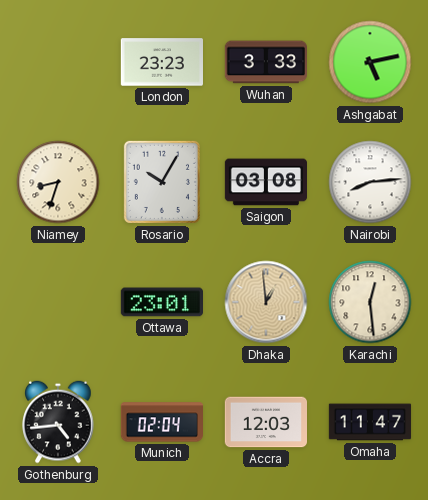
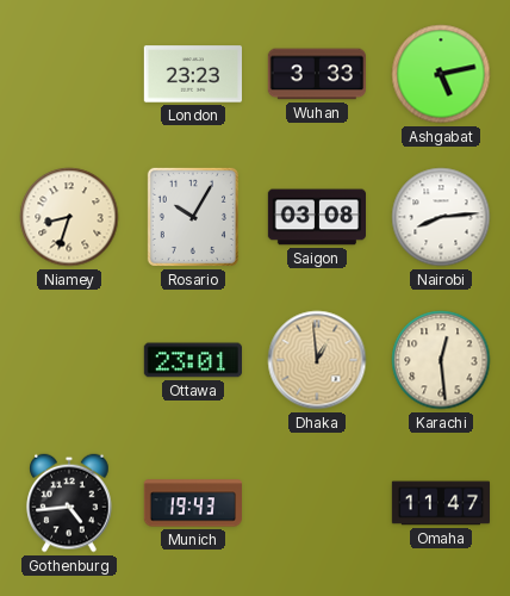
Munich: 02:04 -> 19:43
Accra: 12:03 -> none
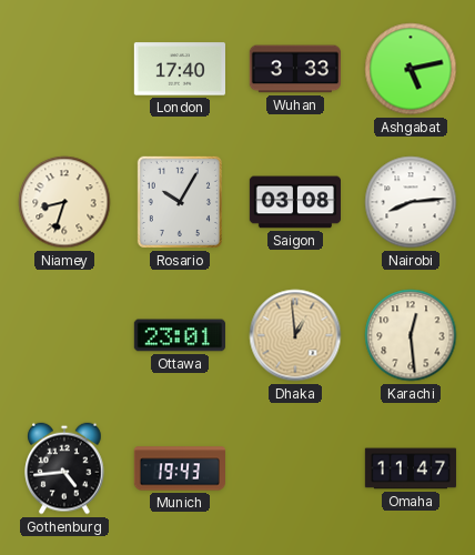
London: 23:23 -> 17:40
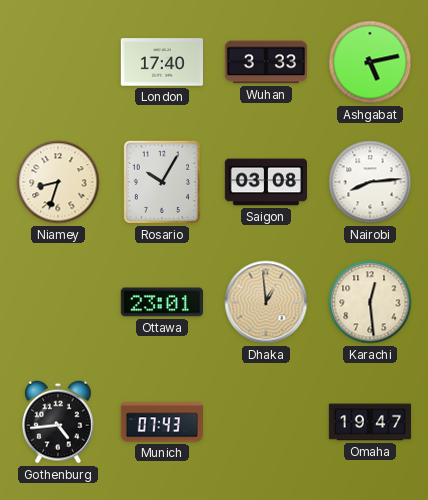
Munich: 19:43 -> 07:43
Omaha: 11:47 -> 19:47
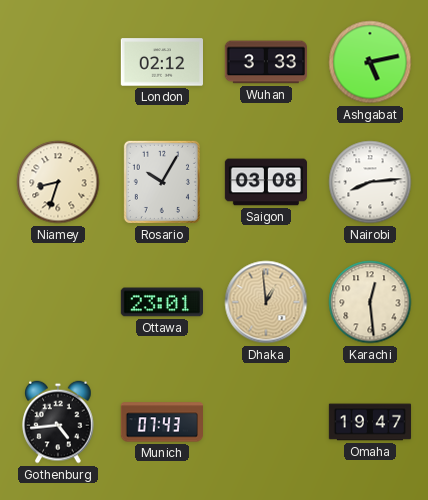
London: 17:40 -> 02:12
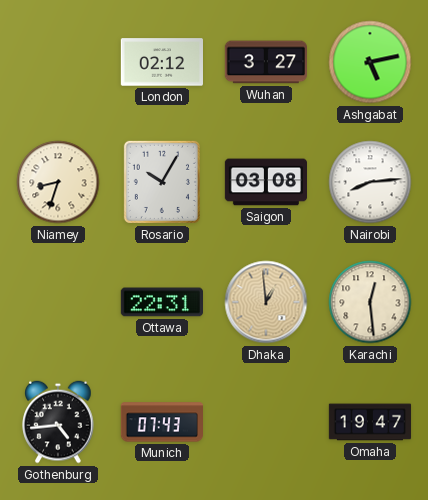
Wuhan: 3:33 -> 3:27
Ottawa: 23:01 -> 22:31
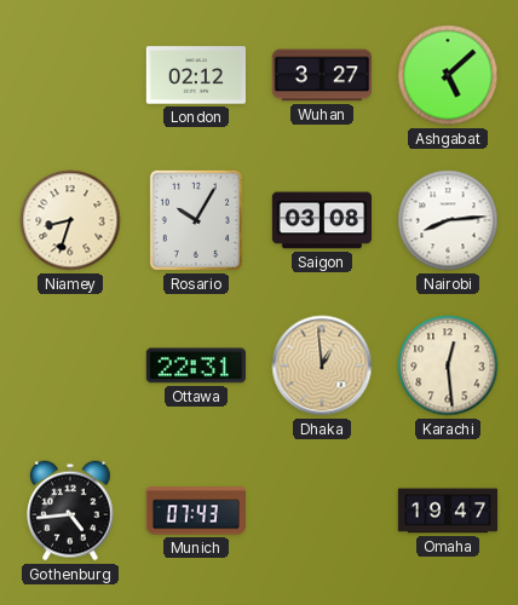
Ashgabat: 5:13 -> 5:08
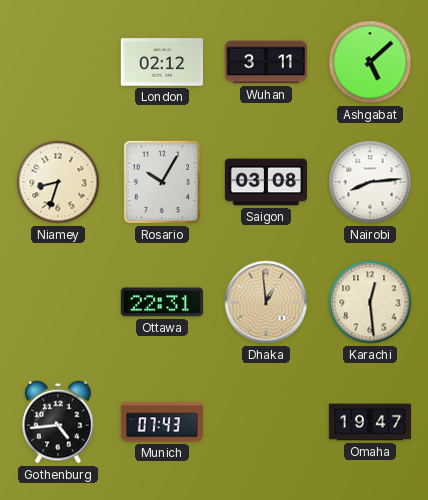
Wuhan: 3:27 -> 3:11
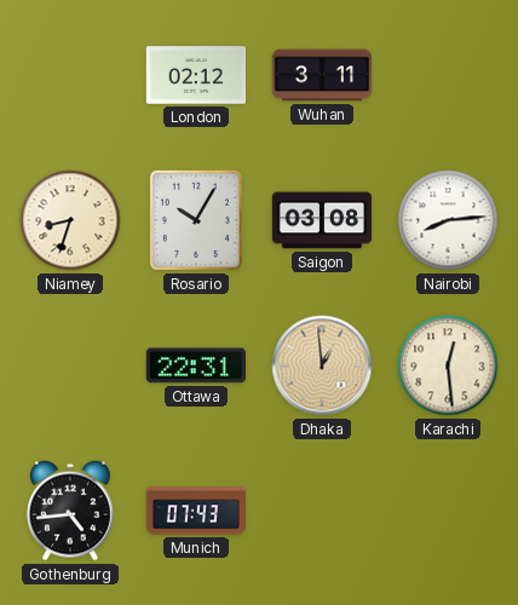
Ashgabat: 5:08 -> none
Omaha: 19:47 -> none
